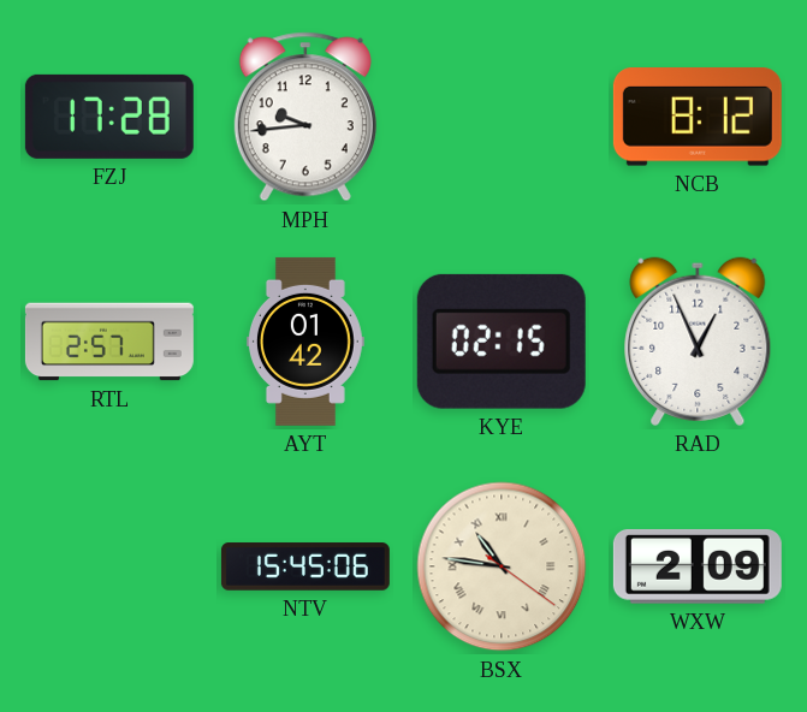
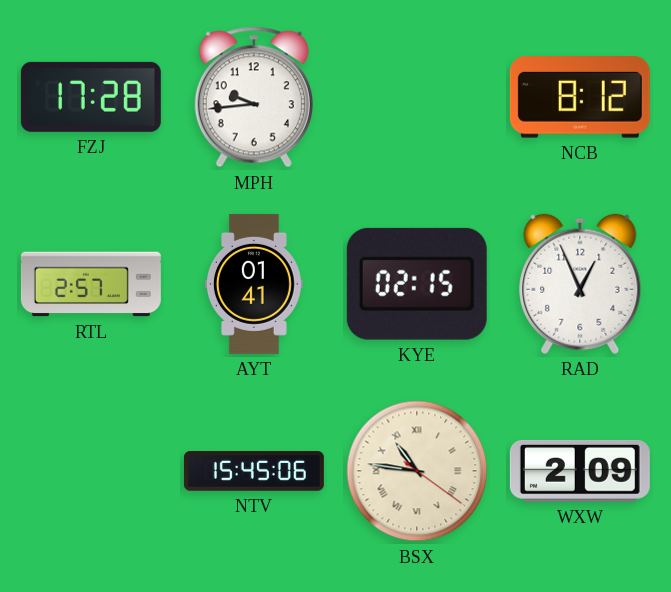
AYT: 01:42 -> 01:41
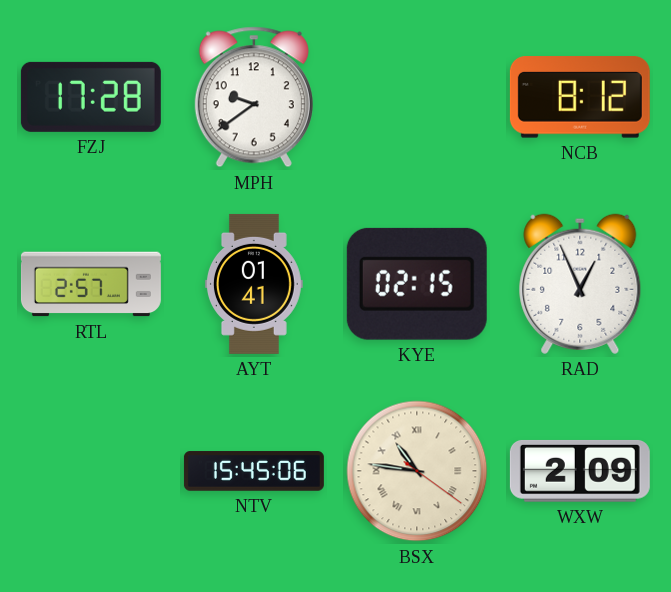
MPH: 9:44 -> 9:39
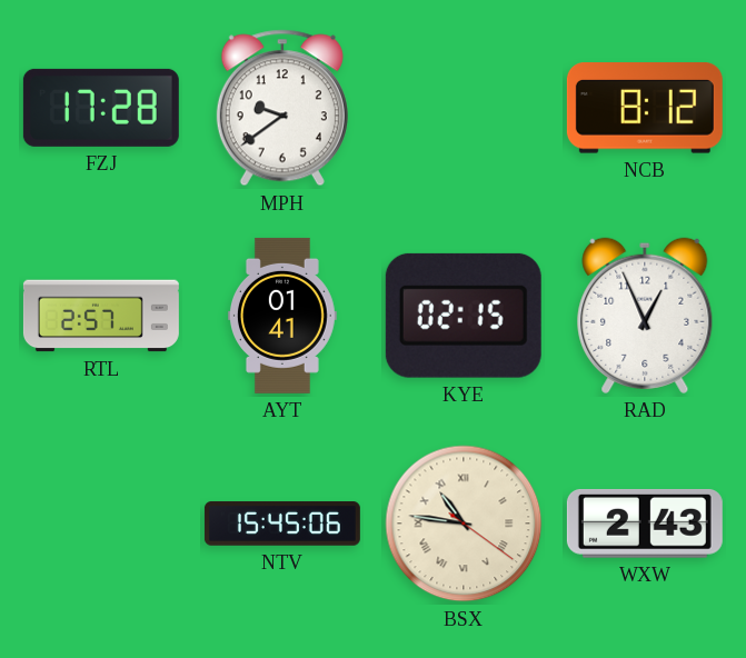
WXW: 2:09 -> 2:43
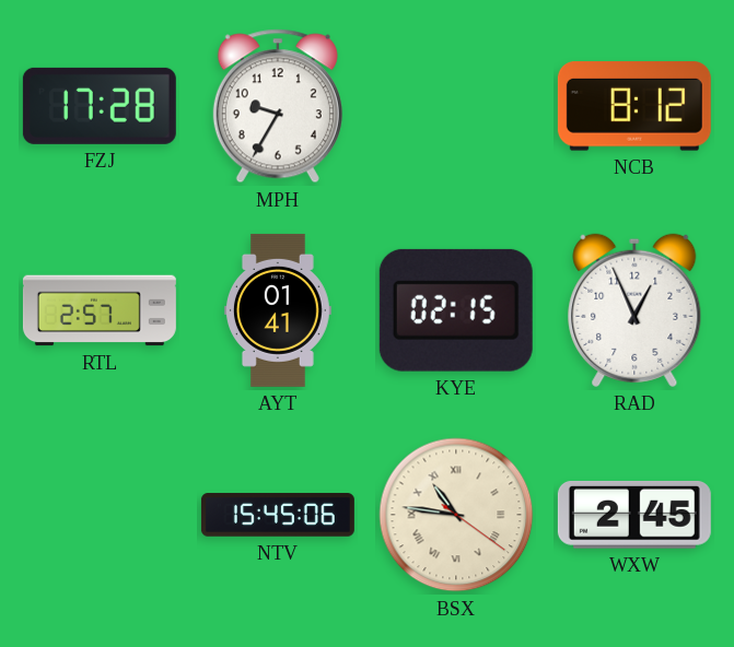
MPH: 9:39 -> 9:35
WXW: 2:43 -> 2:45
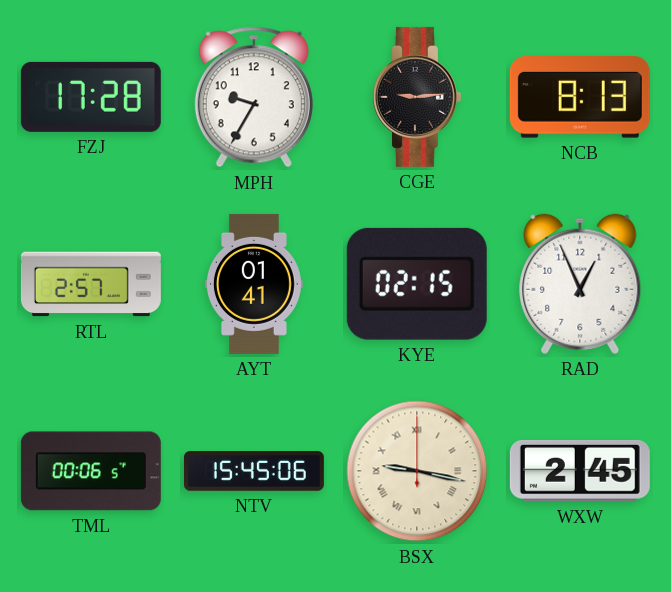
CGE: none -> 9:14
NCB: 8:12 -> 8:13
TML: none -> 00:06
BSX: 10:46 -> 9:17
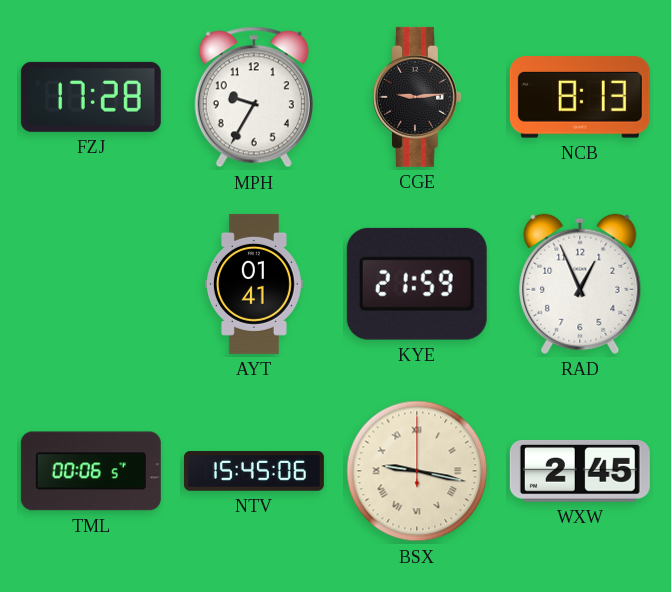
RTL: 2:57 -> none
KYE: 02:15 -> 21:59
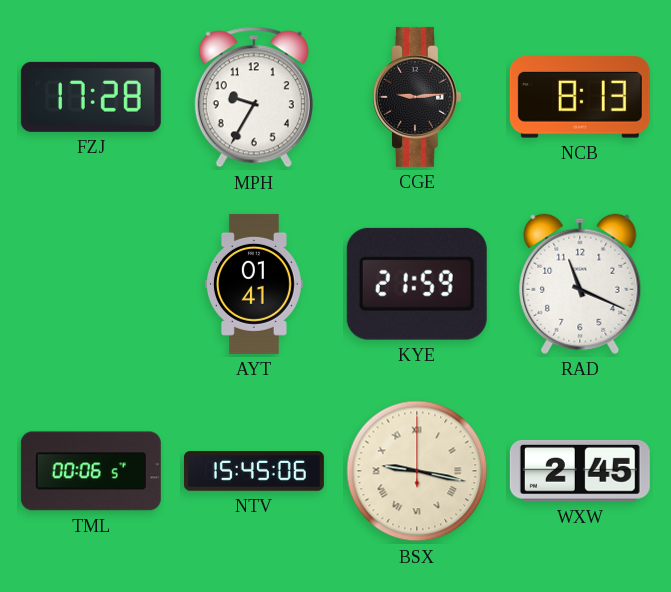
RAD: 12:56 -> 11:19
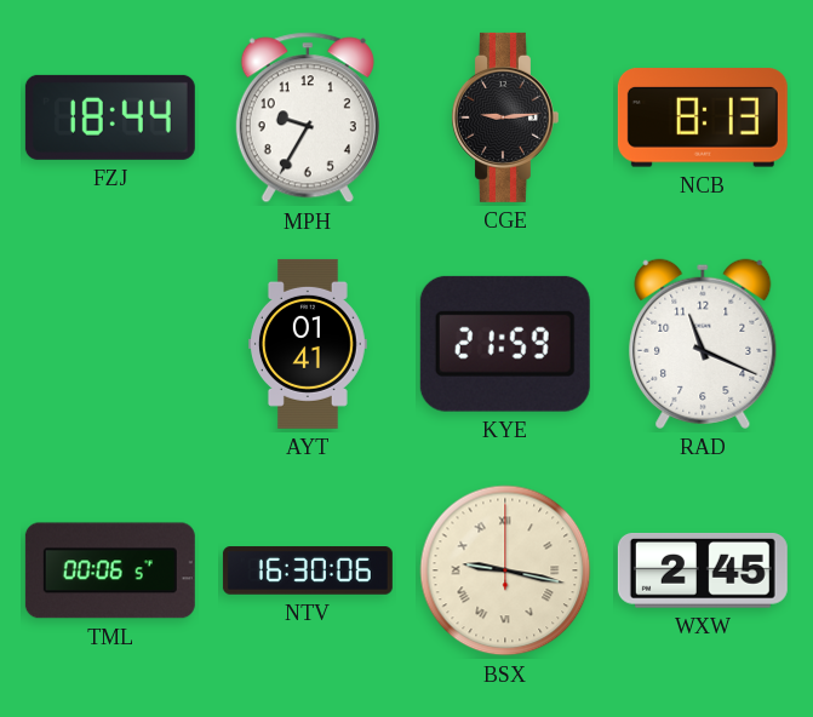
FZJ: 17:28 -> 18:44
NTV: 15:45 -> 16:30
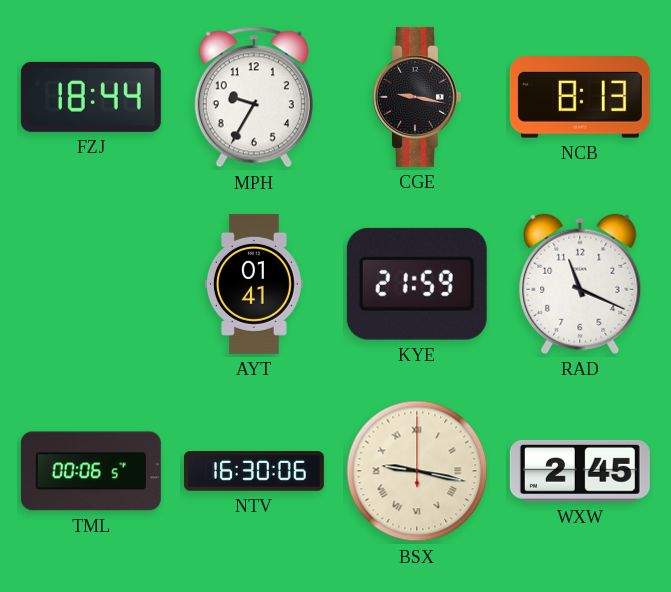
CGE: 9:14 -> 9:17
